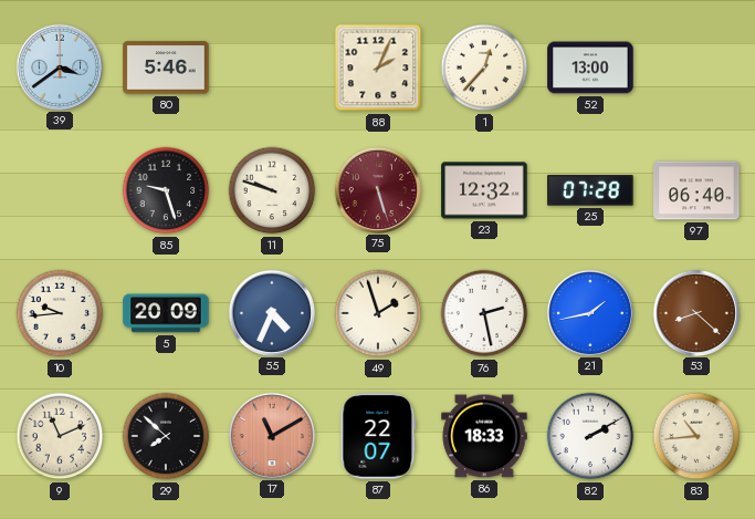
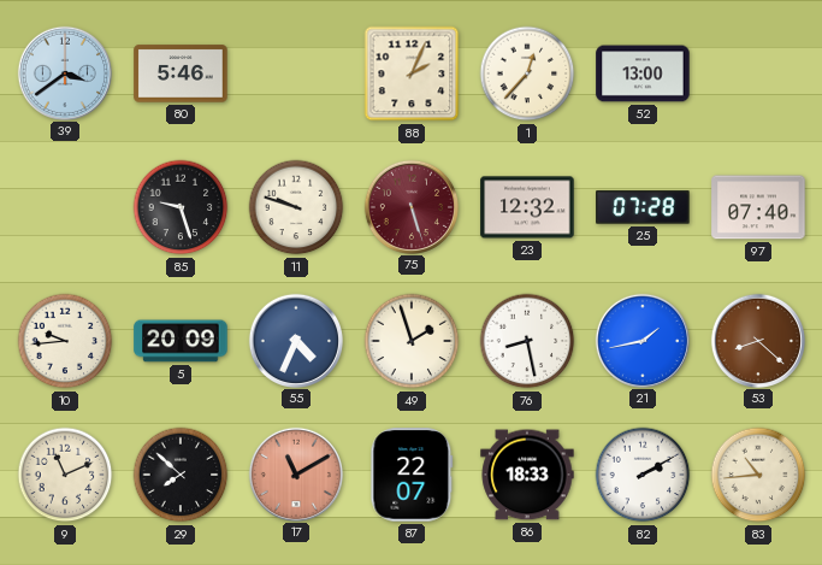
97: 06:40 -> 07:40
76: 2:28 -> 8:28
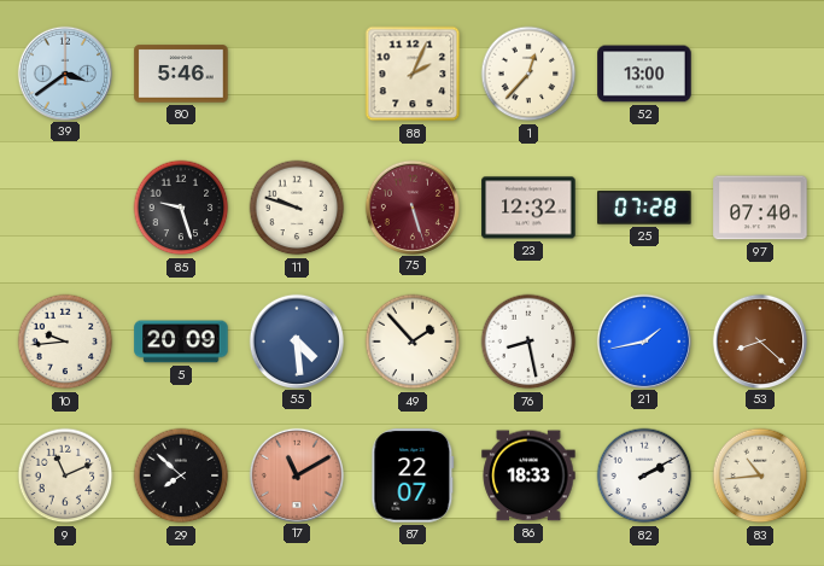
55: 4:34 -> 4:29
49: 1:57 -> 1:53
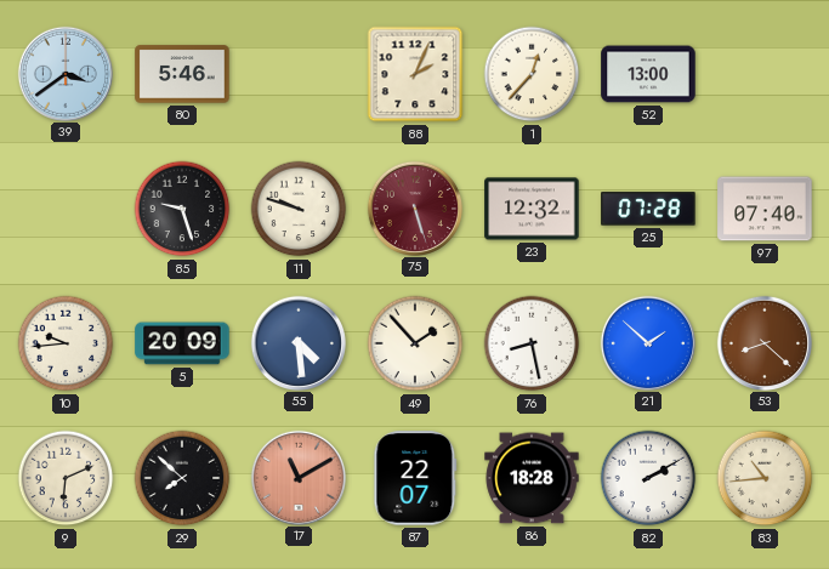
21: 1:43 -> 1:52
9: 11:11 -> 6:11
86: 18:33 -> 18:28
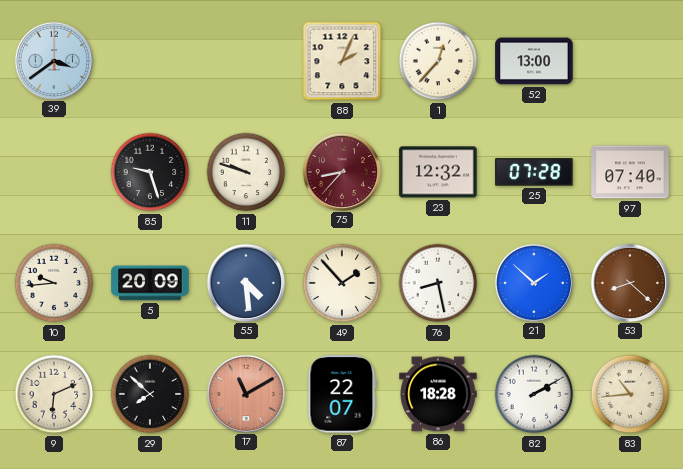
80: 5:46 -> none
75: 5:27 -> 8:37
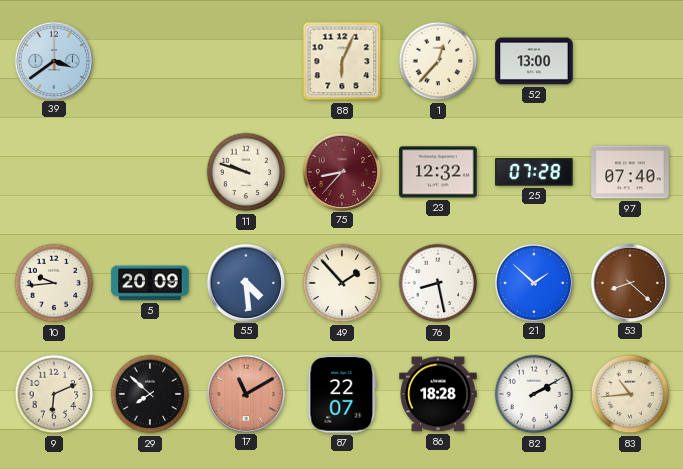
88: 2:04 -> 6:04
85: 9:27 -> none
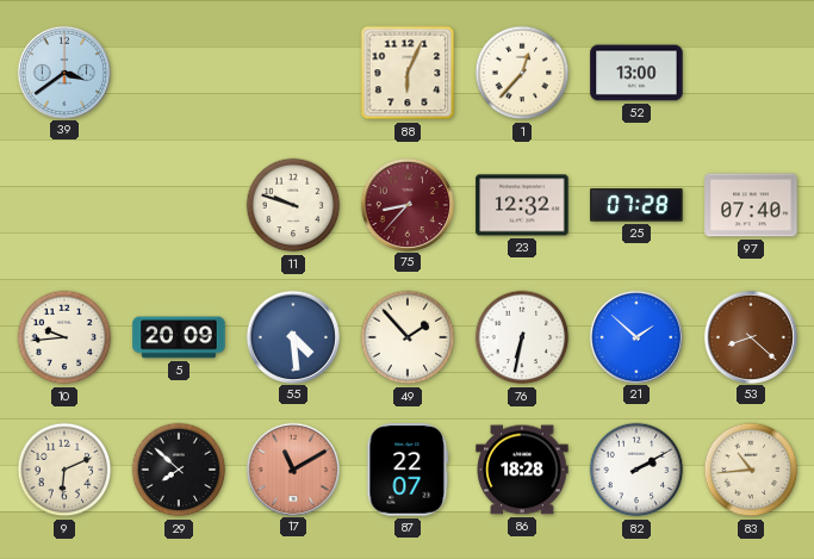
76: 8:28 -> 6:32
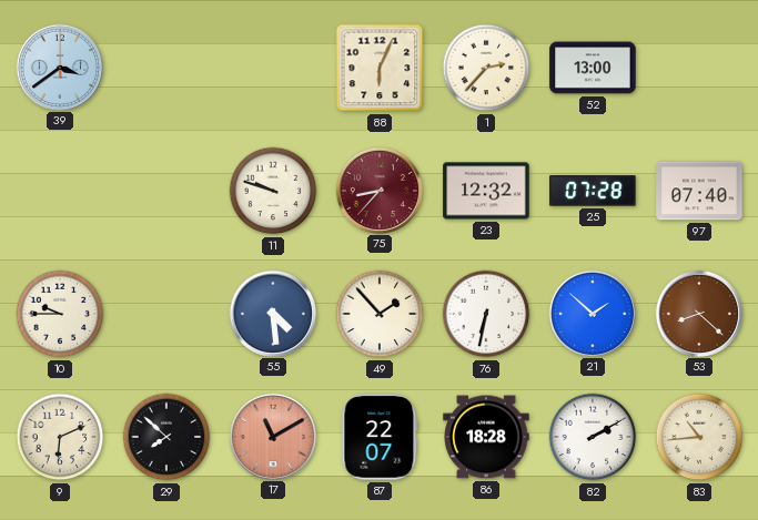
1: 12:37 -> 2:37
10: 9:44 -> 9:45
5: 20:09 -> none
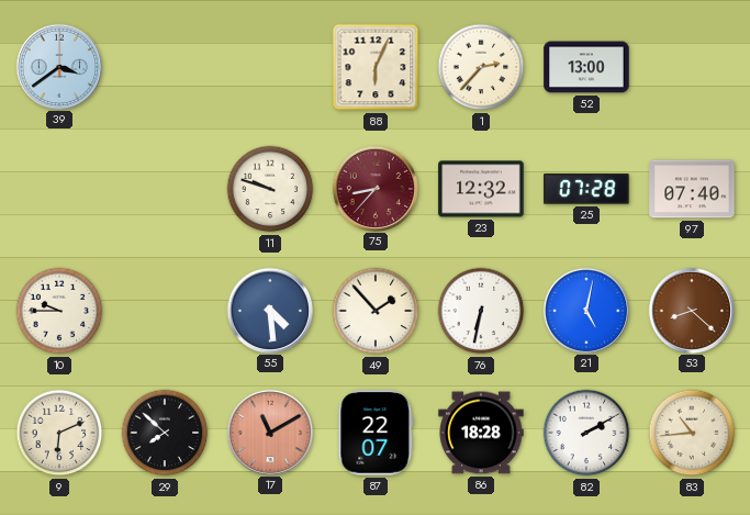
21: 1:52 -> 5:02
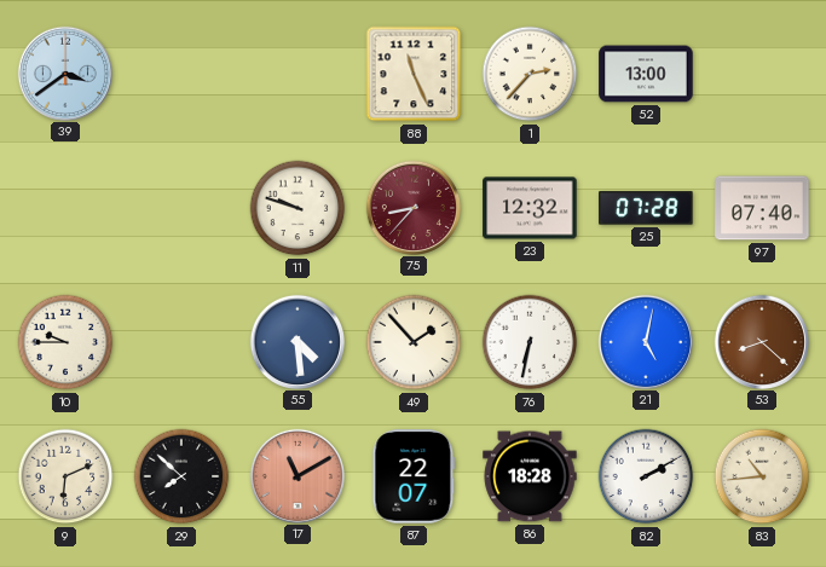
88: 6:04 -> 11:26
